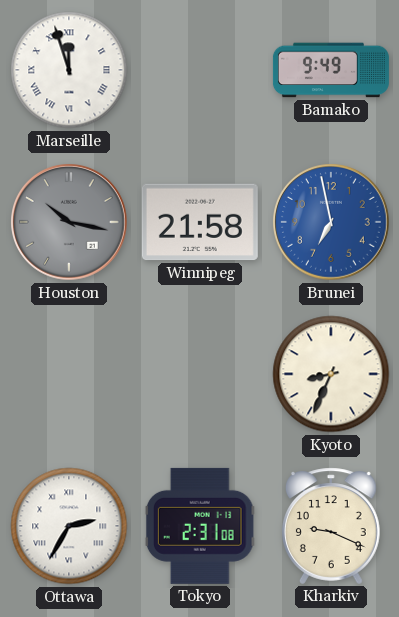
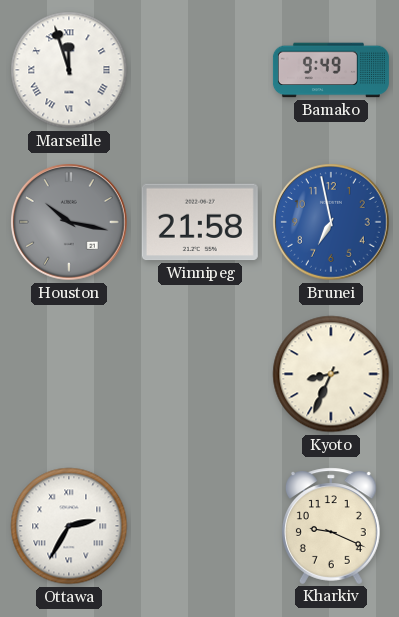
Tokyo: 2:31 -> none
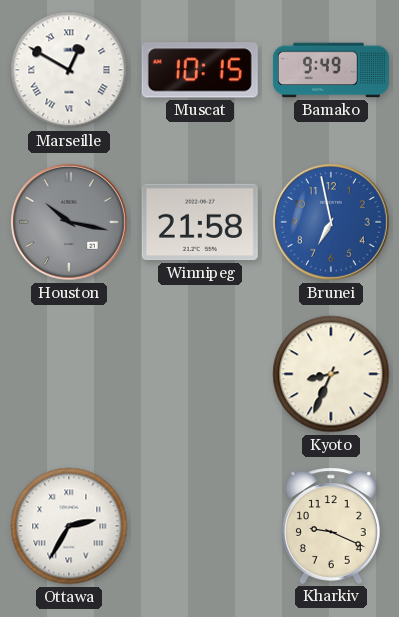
Marseille: 11:57 -> 12:50
Muscat: none -> 10:15
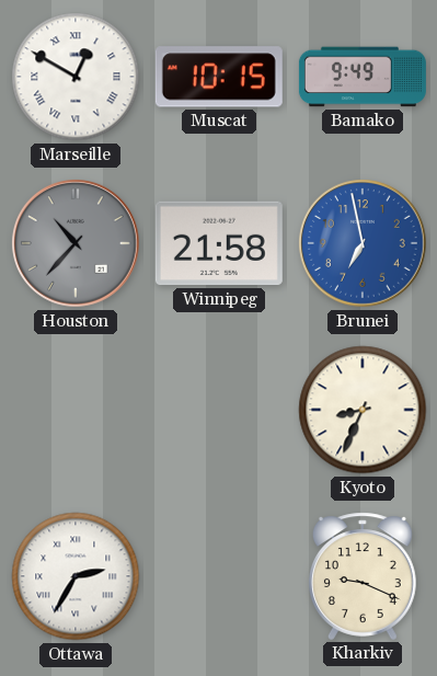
Houston: 10:17 -> 10:37
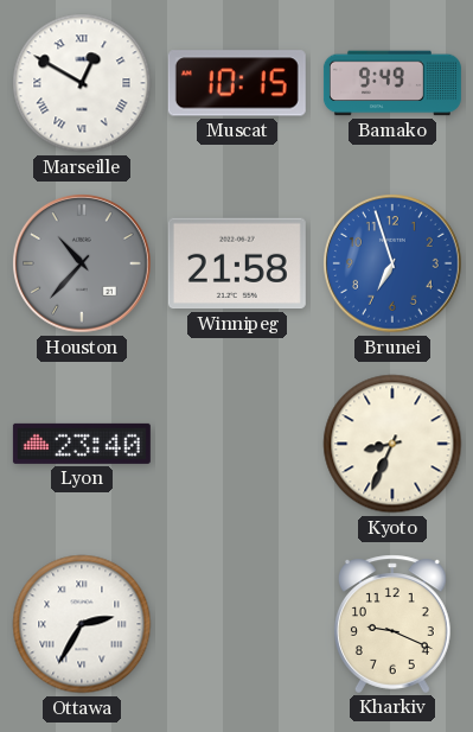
Brunei: 6:58 -> 6:57
Lyon: none -> 23:40
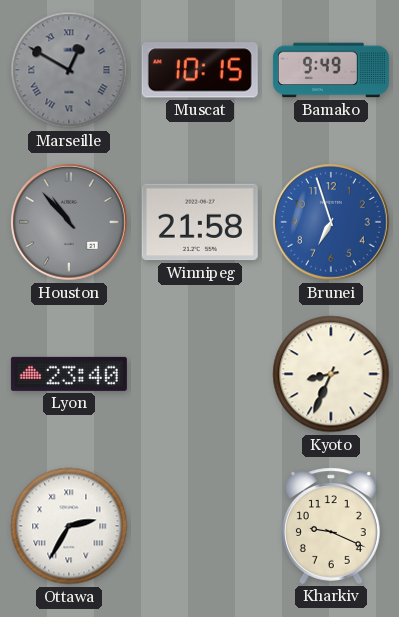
Marseille dial: white -> grey
Houston: 10:37 -> 10:53
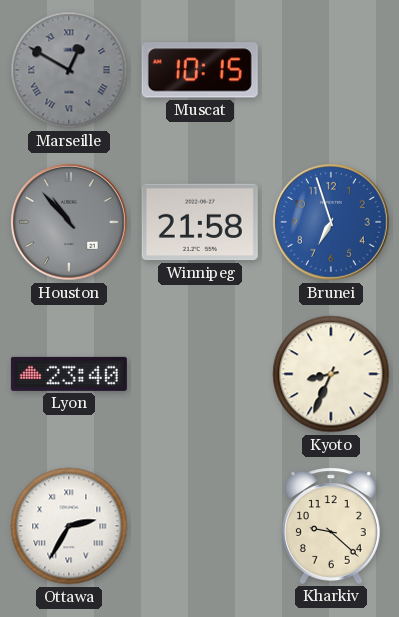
Bamako: 9:49 -> none
Kharkiv: 9:19 -> 9:22
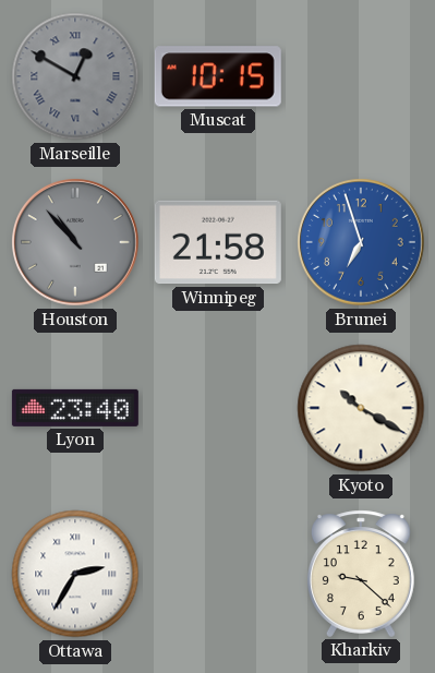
Kyoto: 8:34 -> 10:20
